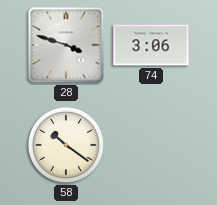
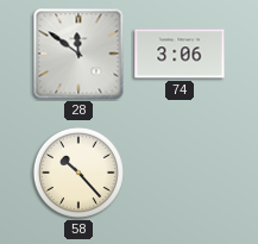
28: 3:48 -> 11:51
58: 10:21 -> 10:23
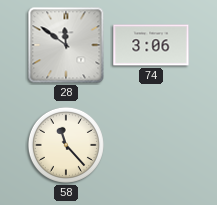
58: 10:23 -> 11:23
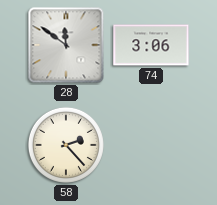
58: 11:23 -> 2:23
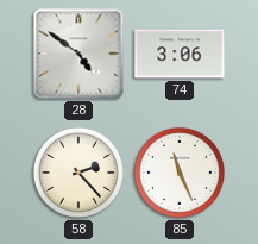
28: 11:51 -> 4:51
85: none -> 11:26
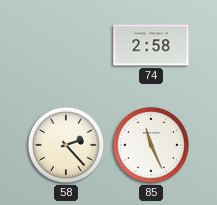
28: 4:51 -> none
74: 3:06 -> 2:58
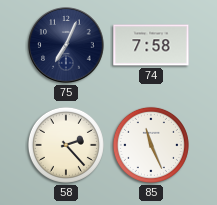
75: none -> 7:04
74: 2:58 -> 7:58
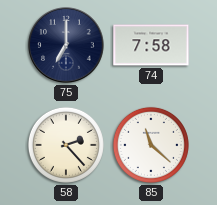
75: 7:04 -> 7:00
85: 11:26 -> 11:22
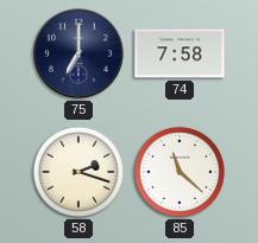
58: 2:23 -> 2:18
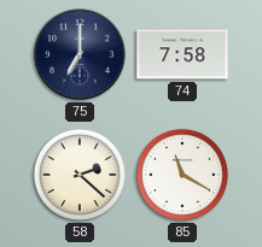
58: 2:18 -> 2:22
85: 11:22 -> 11:20
